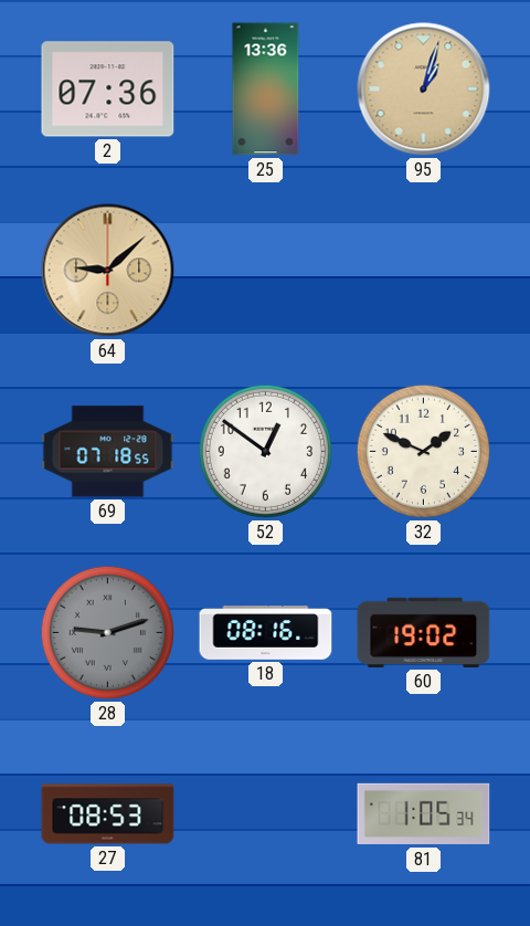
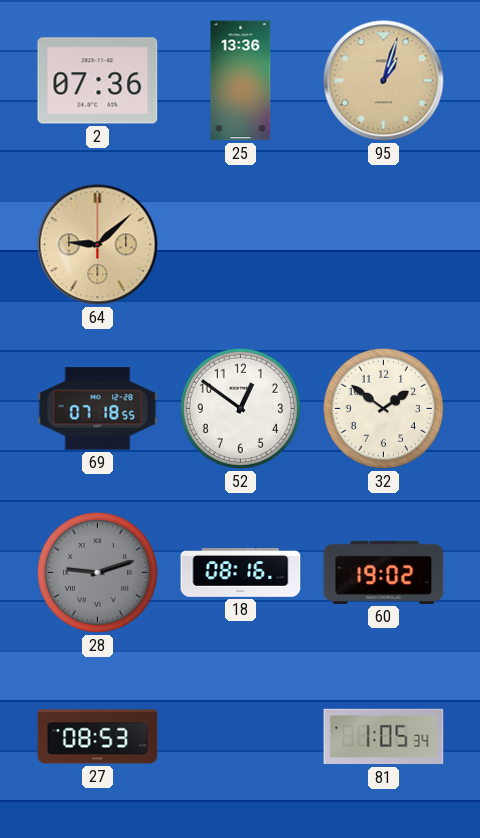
32: 1:49 -> 1:51
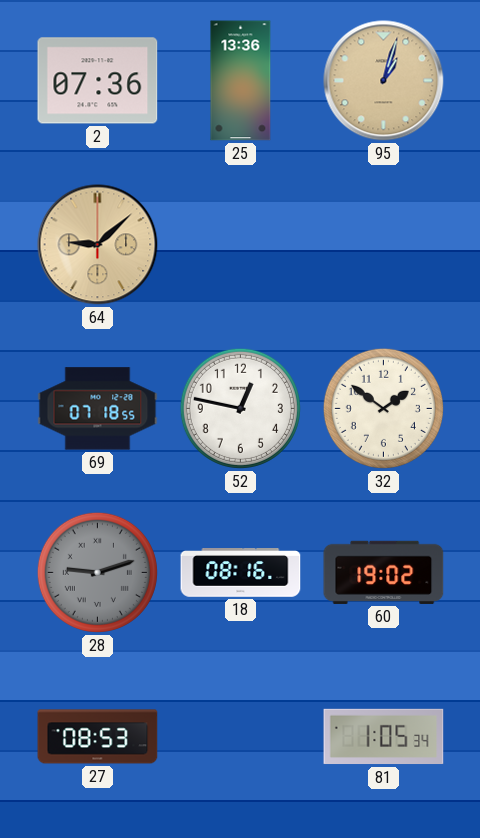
52: 12:51 -> 12:47
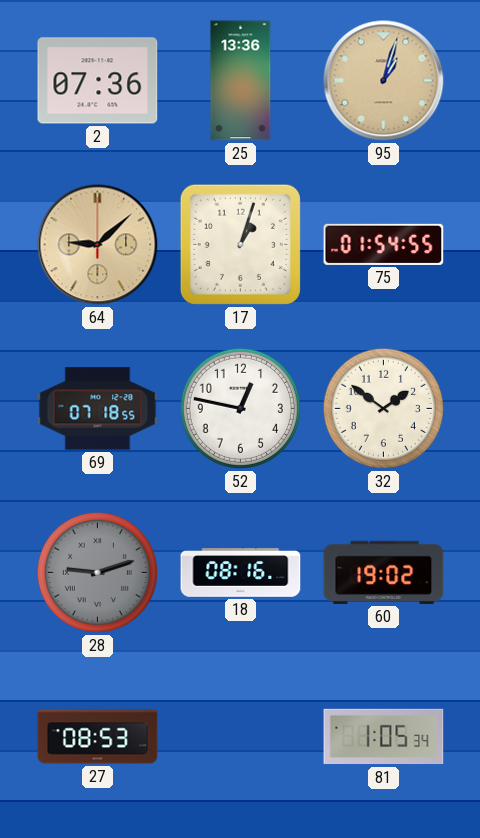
17: none -> 1:03
75: none -> 01:54
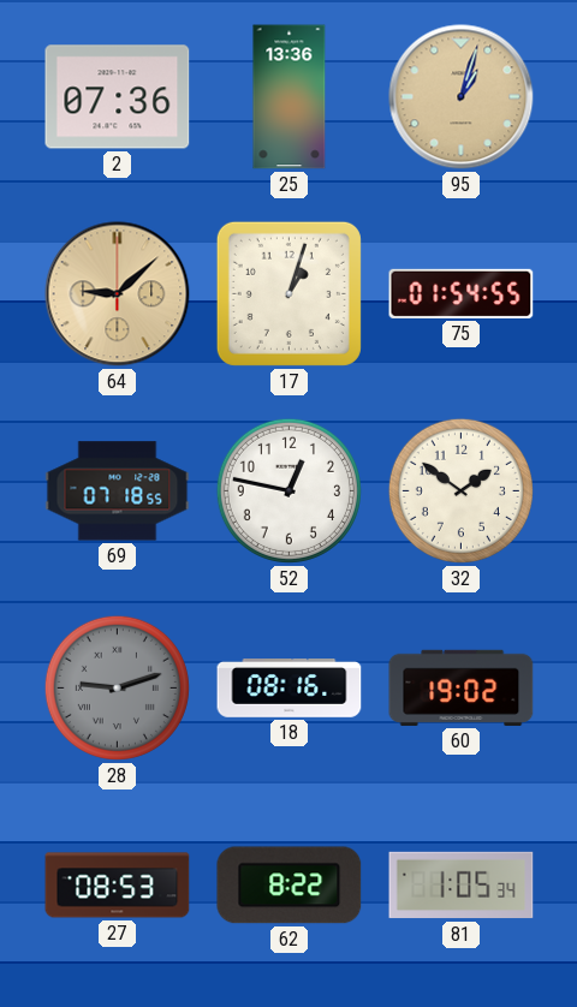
62: none -> 8:22
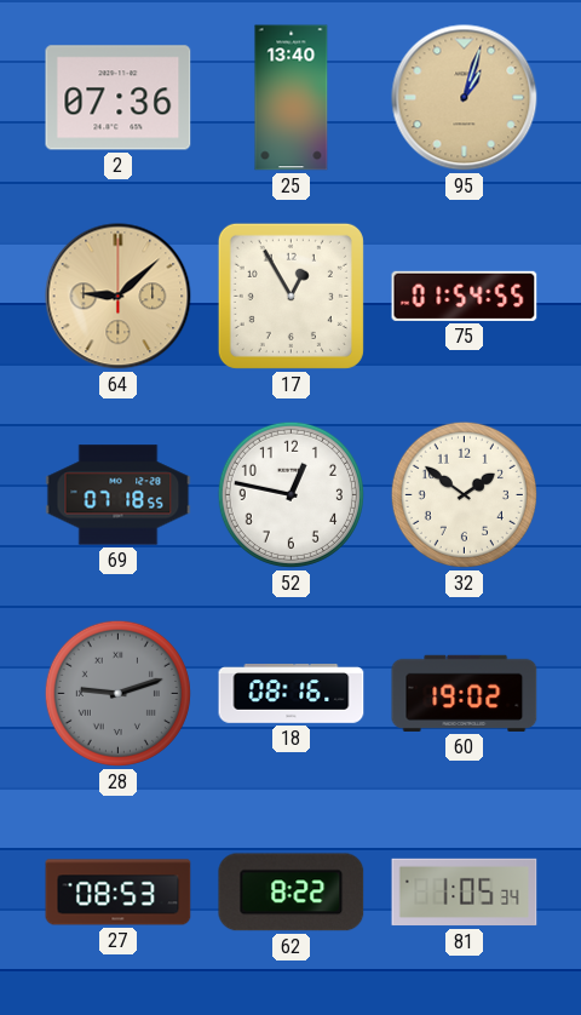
25: 13:36 -> 13:40
17: 1:03 -> 12:55
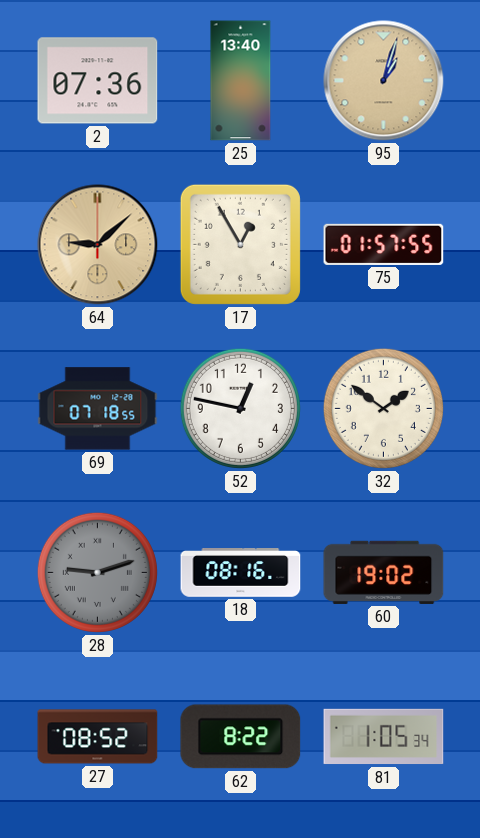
75: 01:54 -> 01:57
27: 08:53 -> 08:52
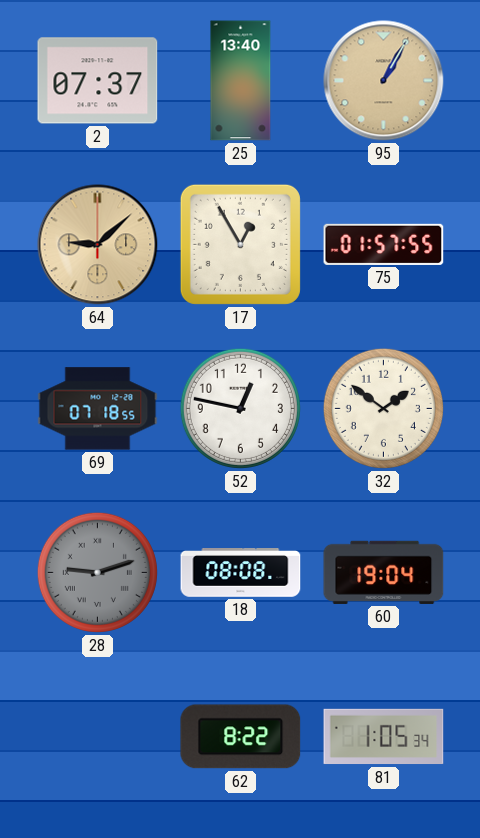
2: 07:36 -> 07:37
95: 1:03 -> 1:05
18: 08:16 -> 08:08
60: 19:02 -> 19:04
27: 08:52 -> none
